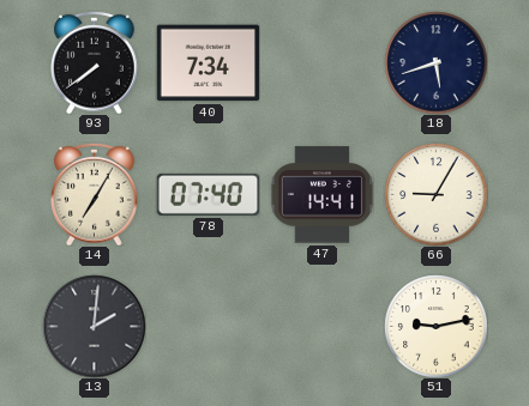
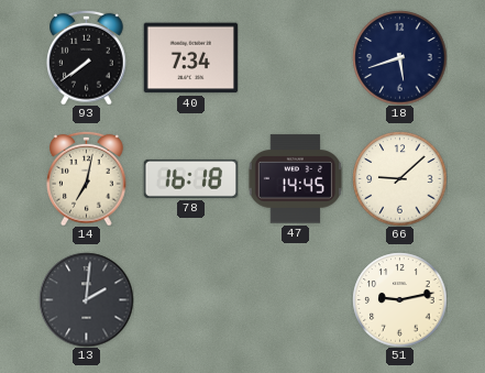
14: 7:05 -> 7:02
78: 07:40 -> 16:18
47: 14:41 -> 14:45
66: 9:05 -> 9:08
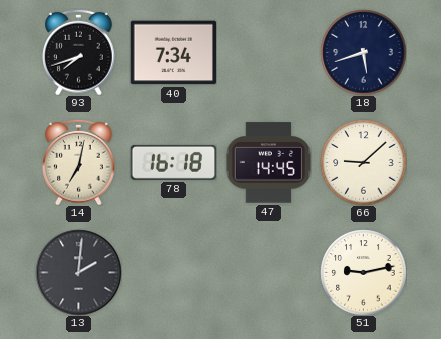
93: 7:39 -> 7:42
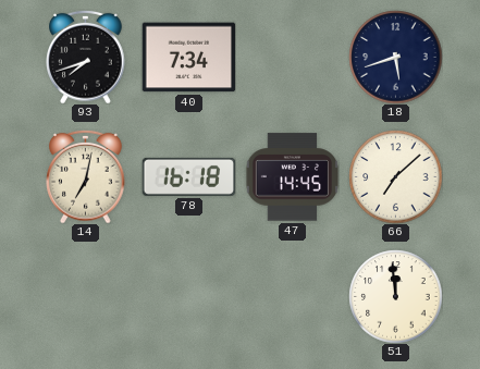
66: 9:08 -> 7:08
13: 2:01 -> none
51: 9:13 -> 11:59
